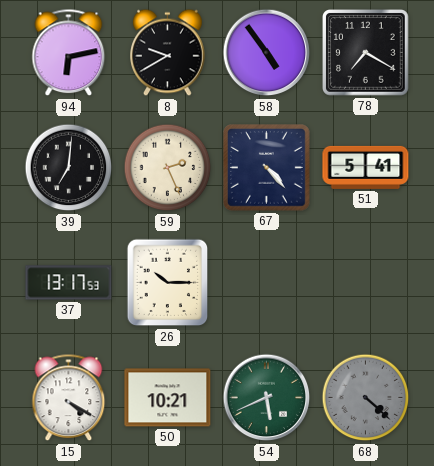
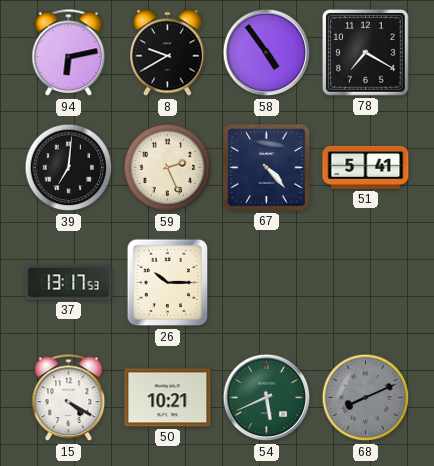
68: 4:22 -> 8:11
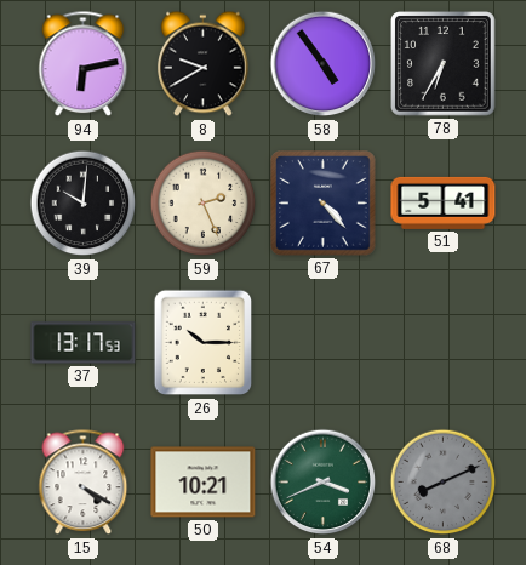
78: 7:20 -> 6:35
39: 7:01 -> 10:01
54: 5:41 -> 3:41
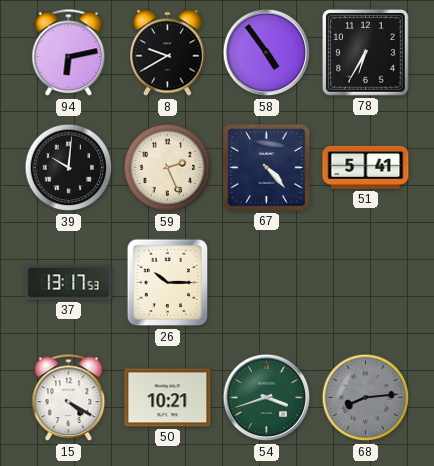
54: 3:41 -> 3:42
68: 8:11 -> 8:14
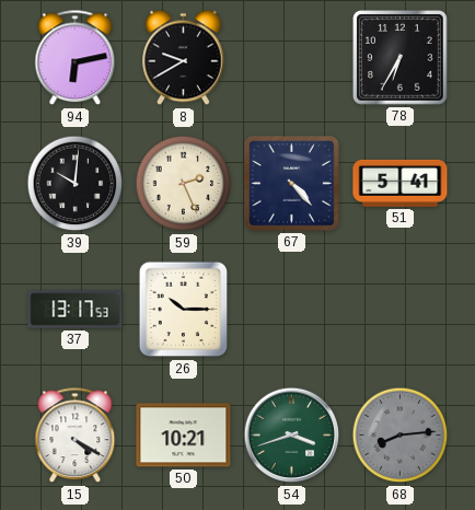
58: 4:54 -> none
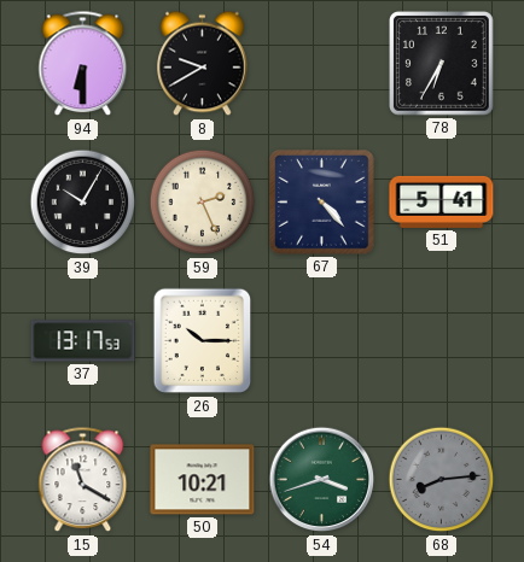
94: 6:13 -> 6:30
39: 10:01 -> 10:05
15: 4:20 -> 11:20
